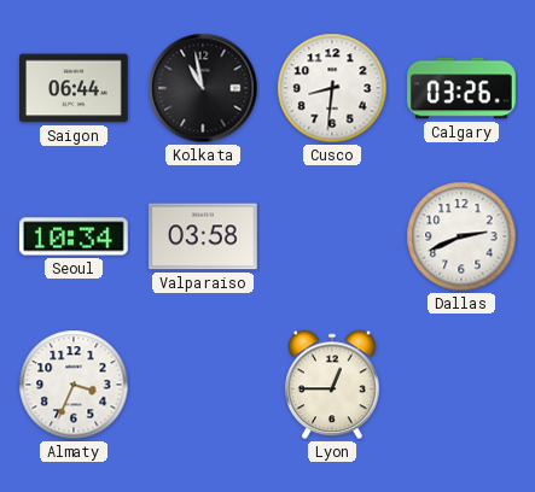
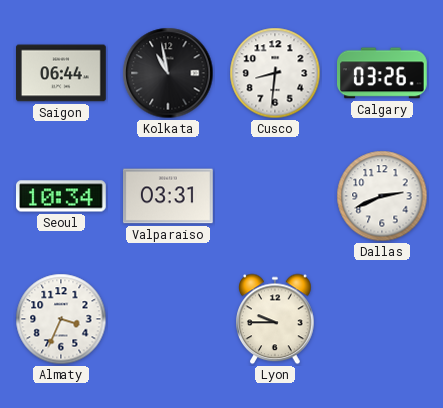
Valparaiso: 03:58 -> 03:31
Lyon: 12:45 -> 9:45
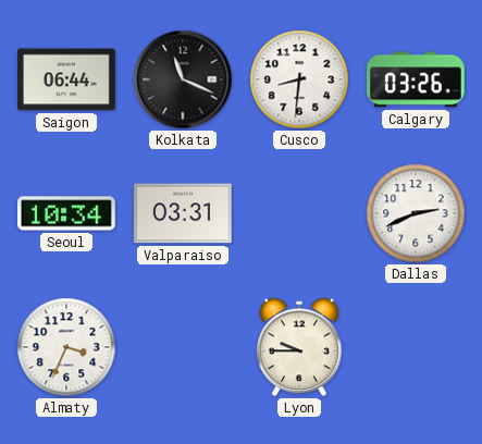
Kolkata: 10:58 -> 11:19
